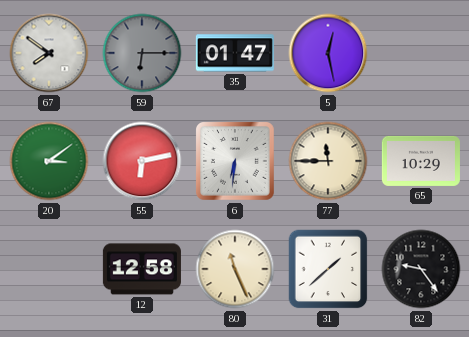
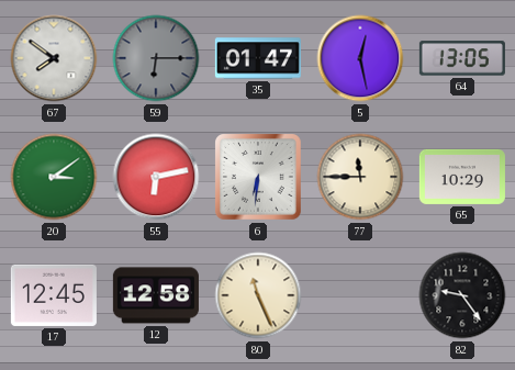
64: none -> 13:05
17: none -> 12:45
31: 1:38 -> none
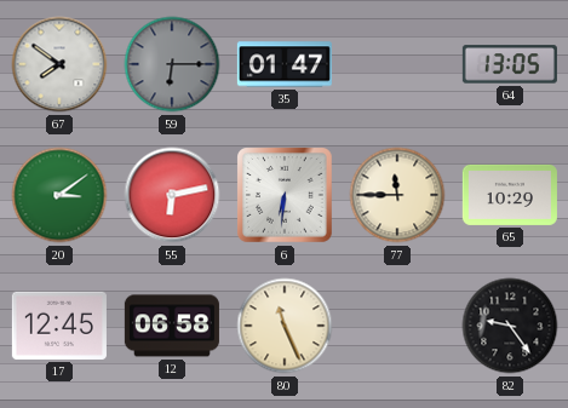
5: 12:28 -> none
12: 12:58 -> 06:58
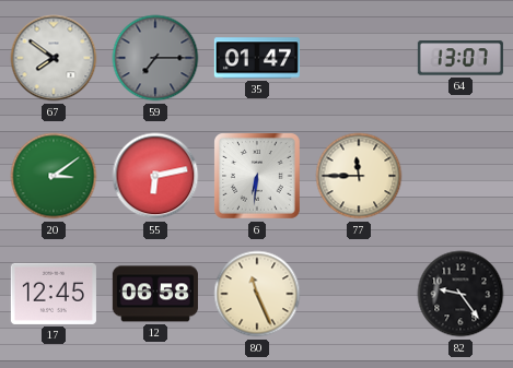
59: 6:15 -> 7:15
64: 13:05 -> 13:07
65: 10:29 -> none
